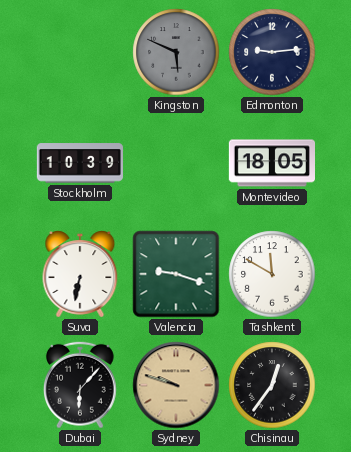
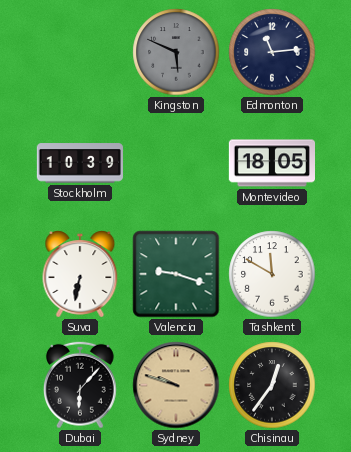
Edmonton: 9:14 -> 11:14
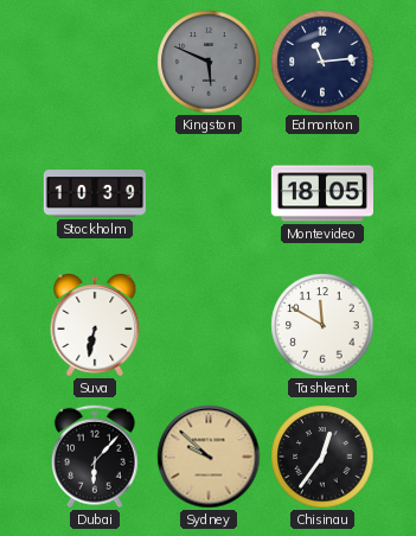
Valencia: 9:18 -> none
Sydney: 9:48 -> 9:52
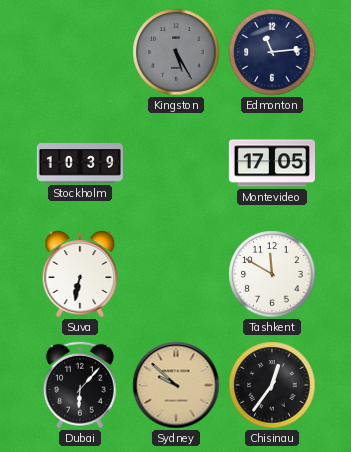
Kingston: 5:49 -> 5:25
Montevideo: 18:05 -> 17:05
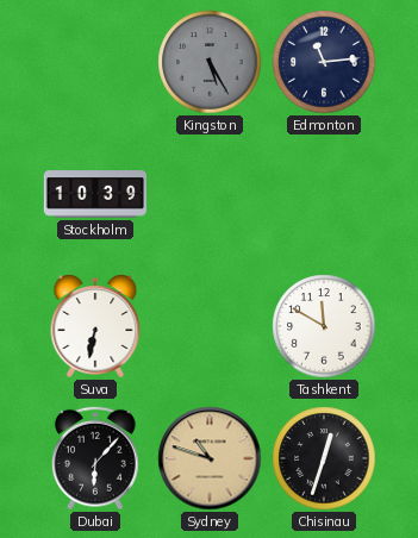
Montevideo: 17:05 -> none
Sydney: 9:52 -> 10:48
Chisinau: 12:36 -> 12:33
